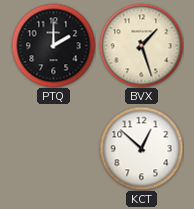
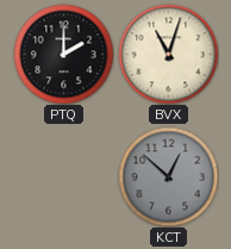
BVX: 1:27 -> 11:03
KCT dial: white -> grey
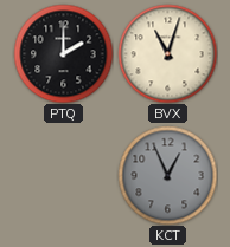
KCT: 12:52 -> 12:56
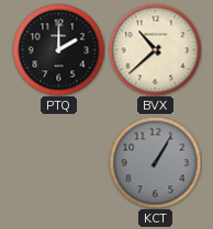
BVX: 11:03 -> 10:38
KCT: 12:56 -> 1:05
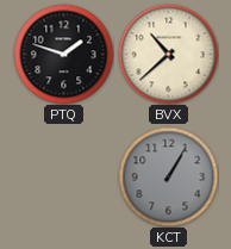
PTQ: 2:00 -> 1:48
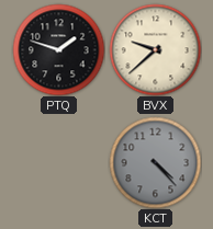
BVX: 10:38 -> 9:38
KCT: 1:05 -> 4:23
